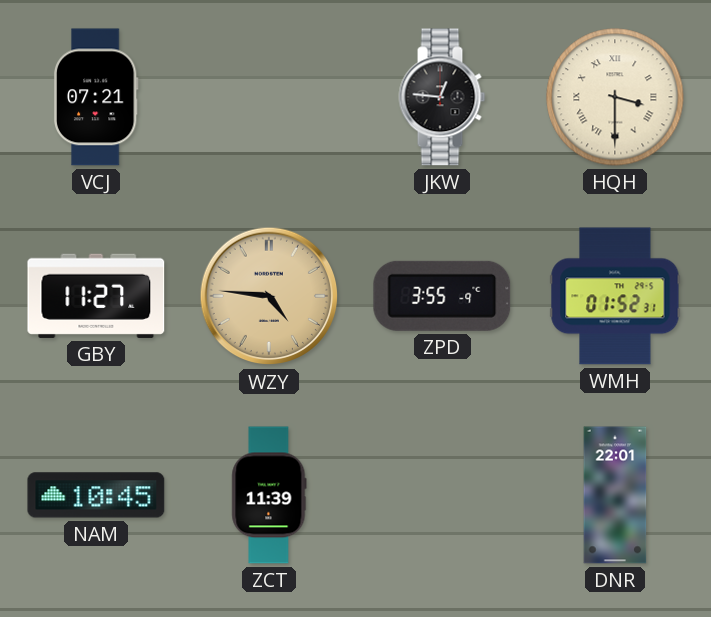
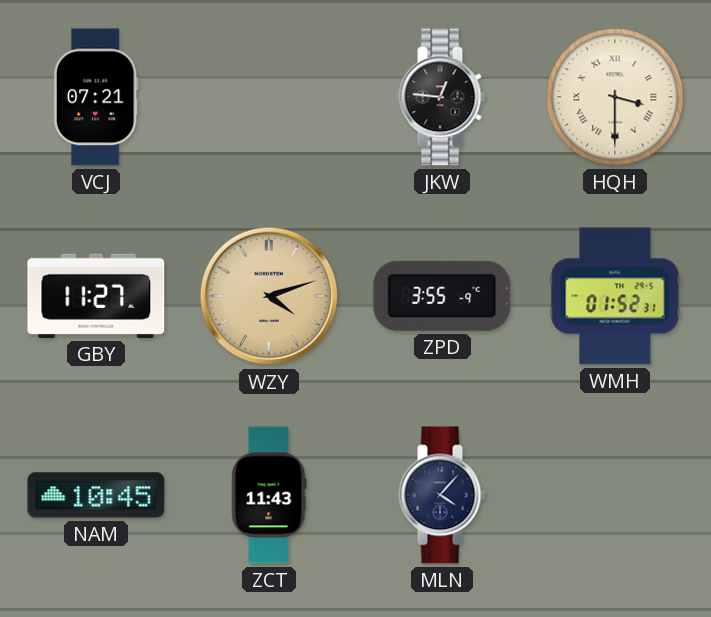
WZY: 4:46 -> 4:12
ZCT: 11:39 -> 11:43
MLN: none -> 4:07
DNR: 22:01 -> none
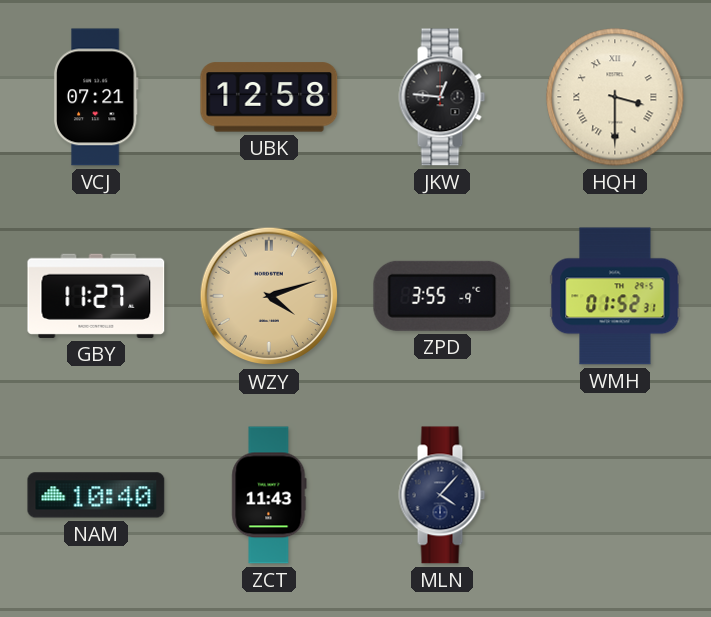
UBK: none -> 12:58
NAM: 10:45 -> 10:40
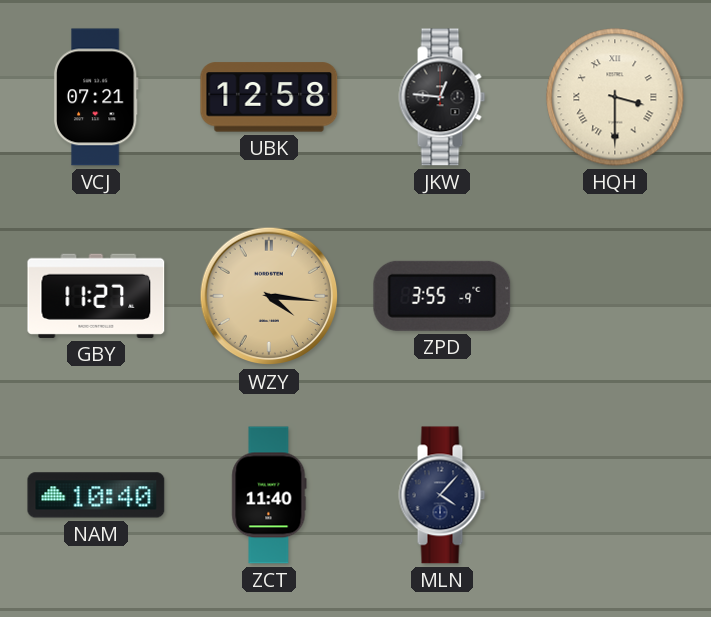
WZY: 4:12 -> 4:16
WMH: 01:52 -> none
ZCT: 11:43 -> 11:40
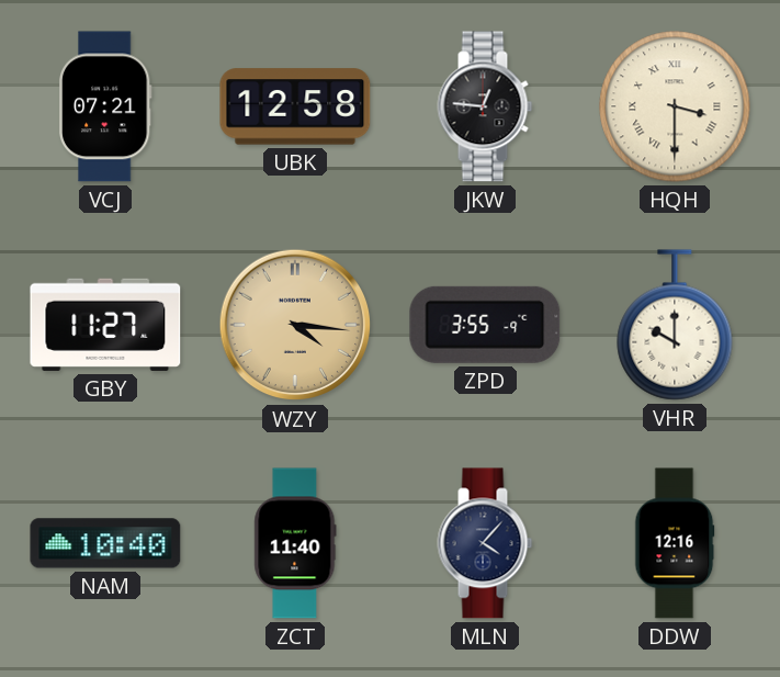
VHR: none -> 10:00
DDW: none -> 12:16
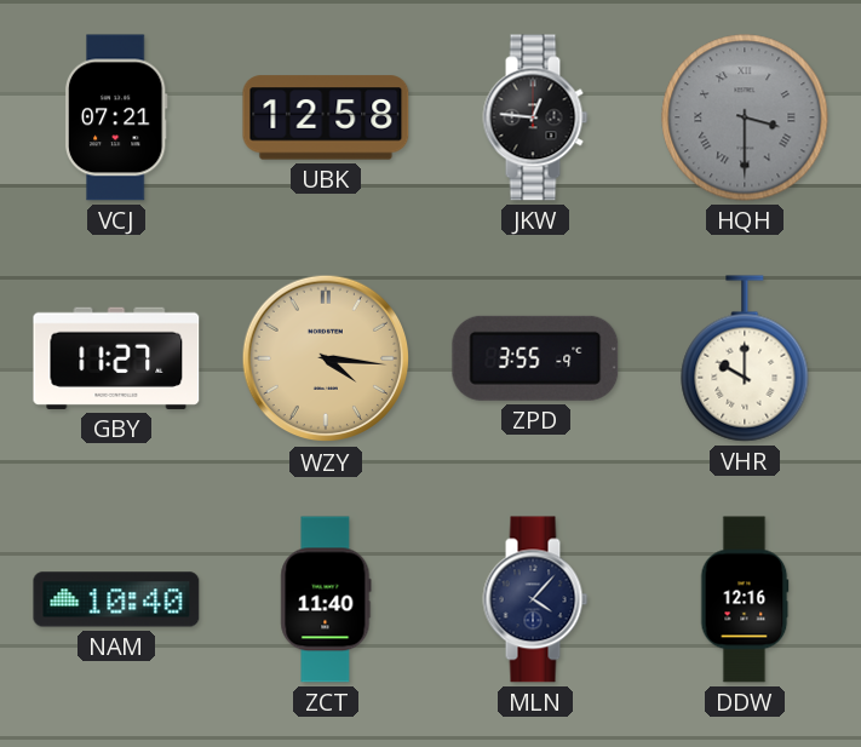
HQH dial: cream -> grey
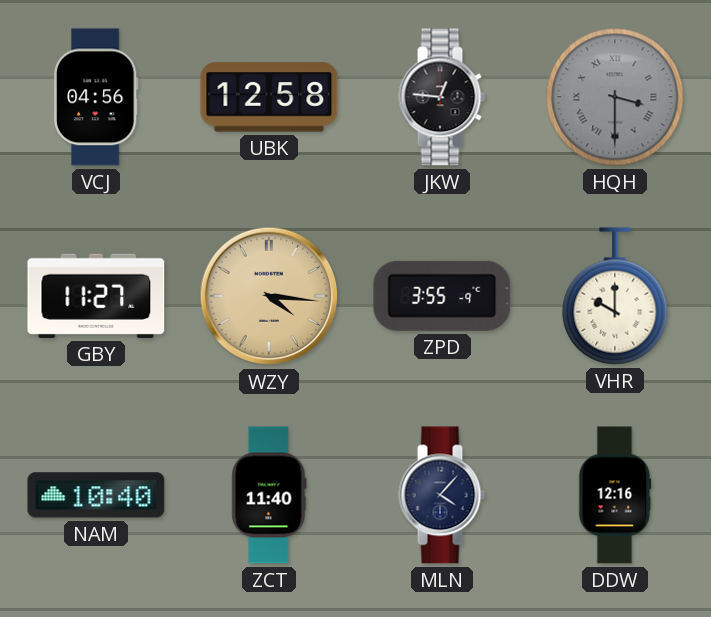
VCJ: 07:21 -> 04:56
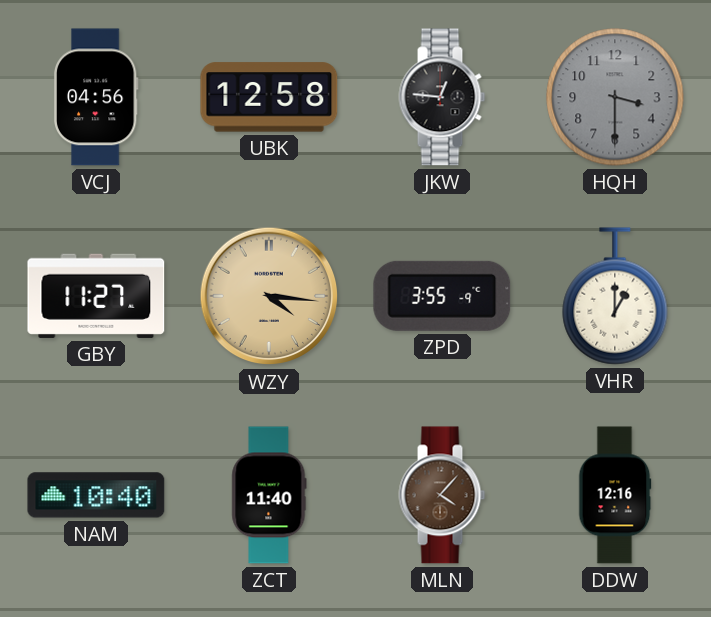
HQH numerals: Roman -> Arabic
VHR: 10:00 -> 1:00
MLN dial: navy -> brown
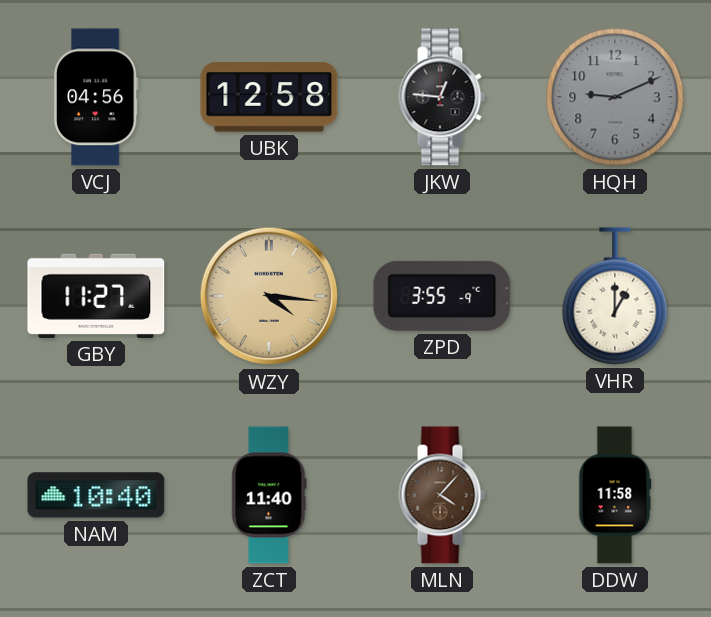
HQH: 3:30 -> 9:11
DDW: 12:16 -> 11:58
